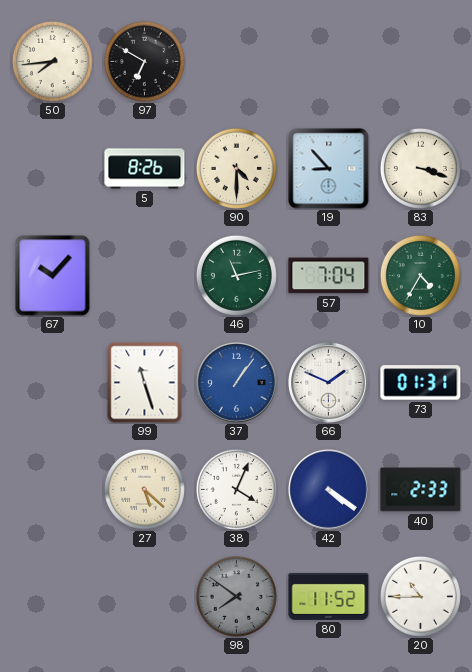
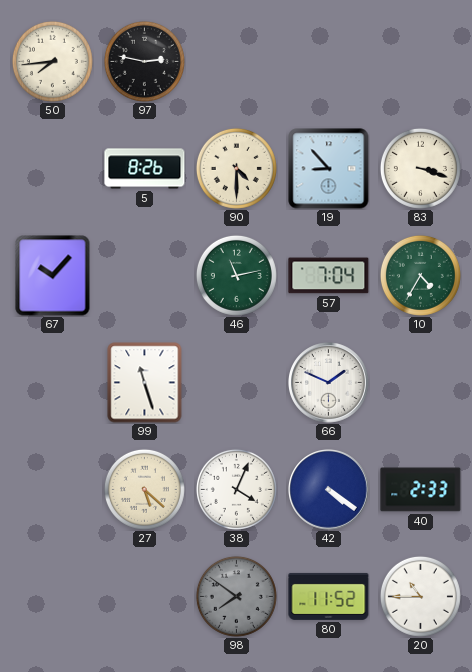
97: 6:50 -> 2:47
37: 1:06 -> none
73: 01:31 -> none
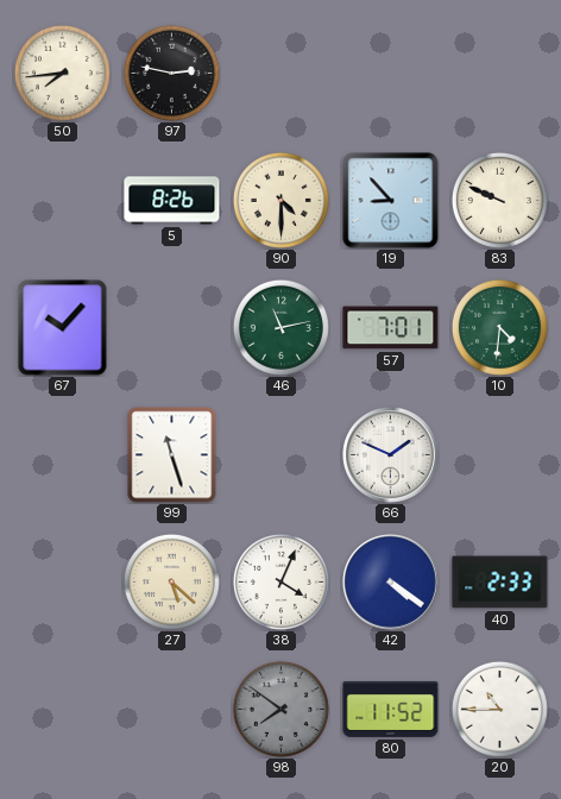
83: 3:18 -> 9:49
57: 7:04 -> 7:01
10: 4:35 -> 4:31
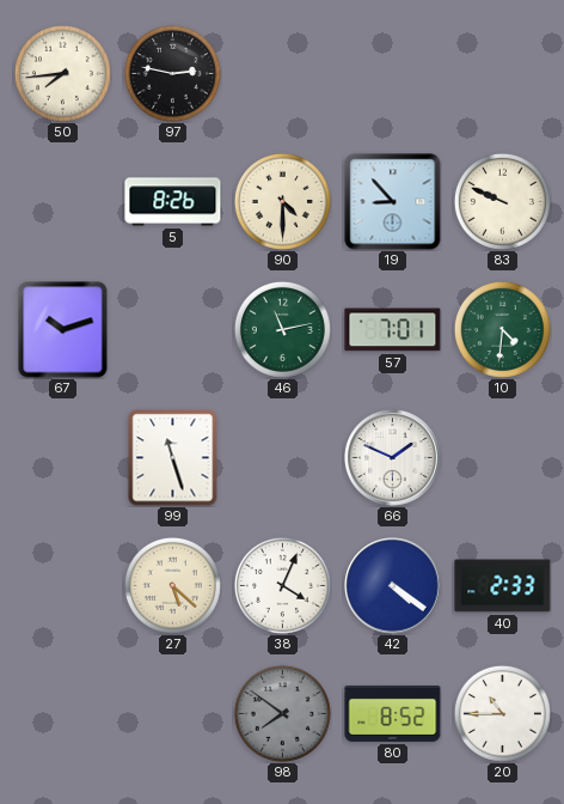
67: 10:07 -> 10:12
80: 11:52 -> 8:52
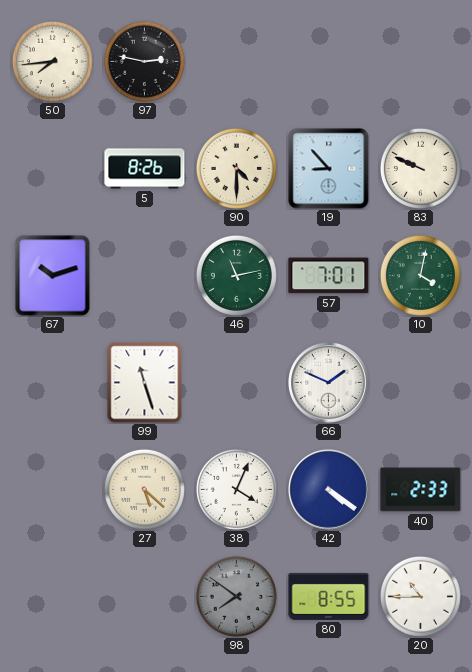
10: 4:31 -> 4:02
80: 8:52 -> 8:55
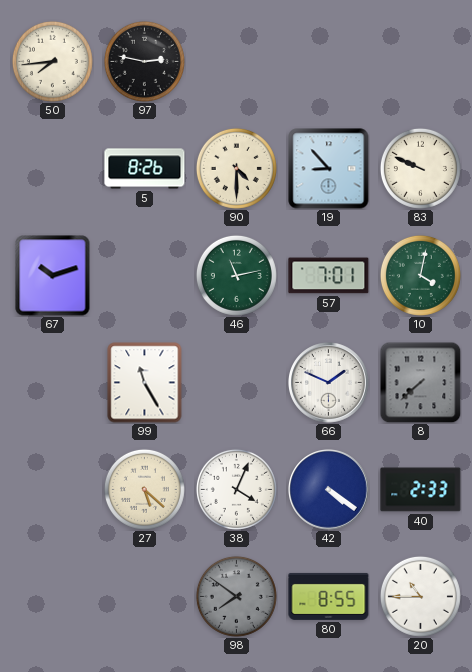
99: 11:27 -> 11:25
8: none -> 7:38
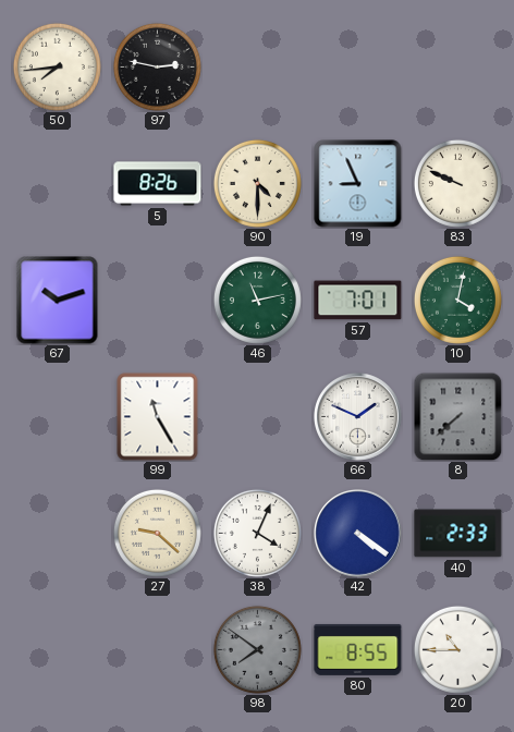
19: 8:53 -> 8:56
27: 5:22 -> 9:22
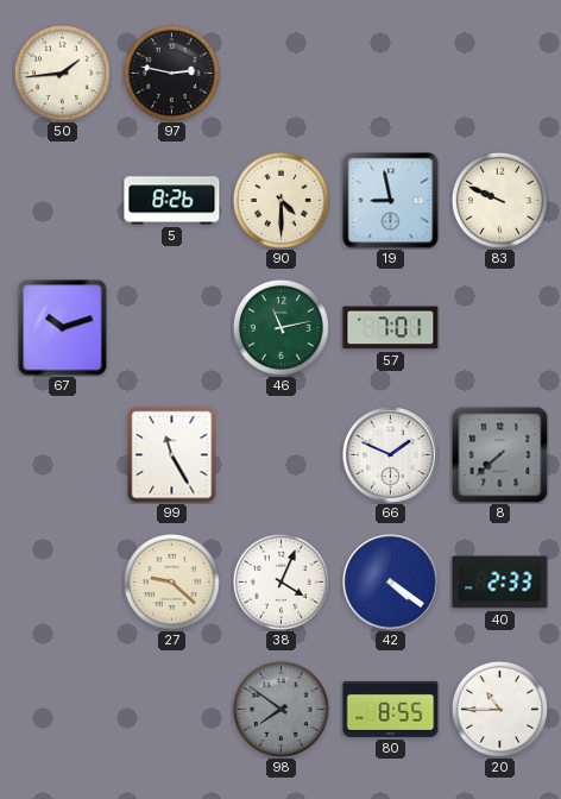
50: 7:44 -> 1:44
19: 8:56 -> 8:58
10: 4:02 -> none
